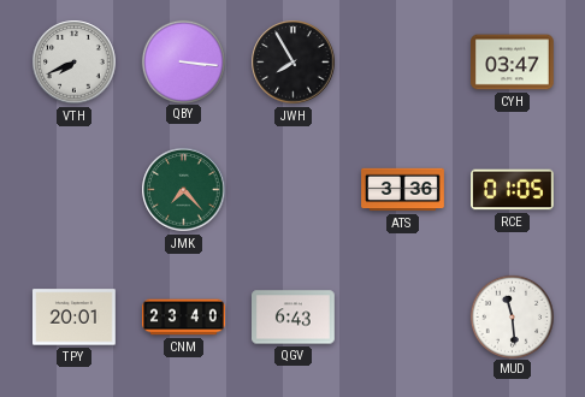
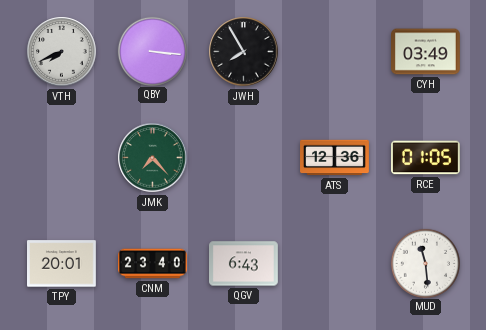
CYH: 03:47 -> 03:49
ATS: 3:36 -> 12:36
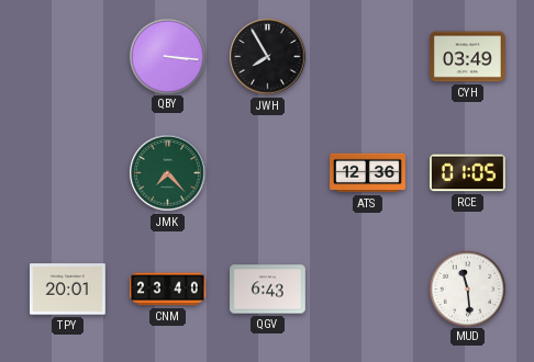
VTH: 7:41 -> none
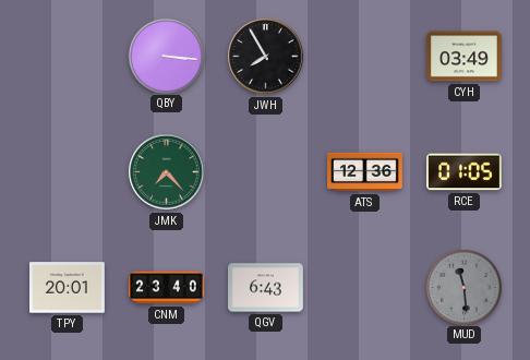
MUD dial: white -> grey
